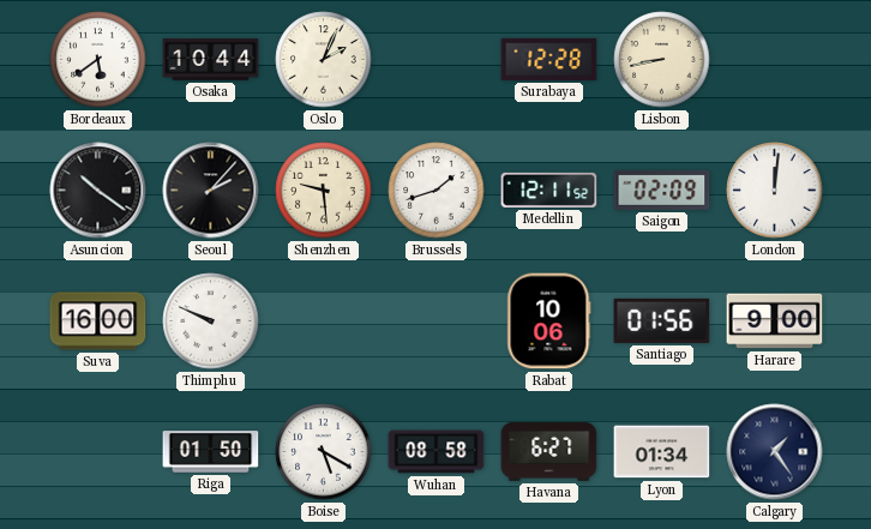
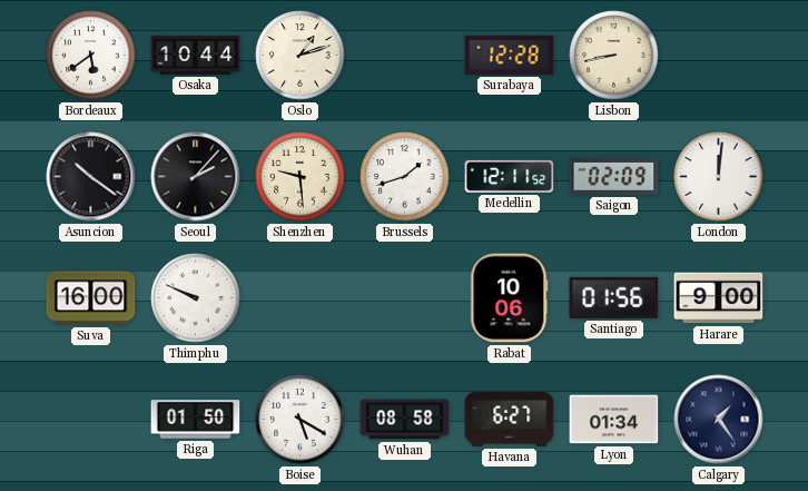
Oslo: 2:04 -> 1:12
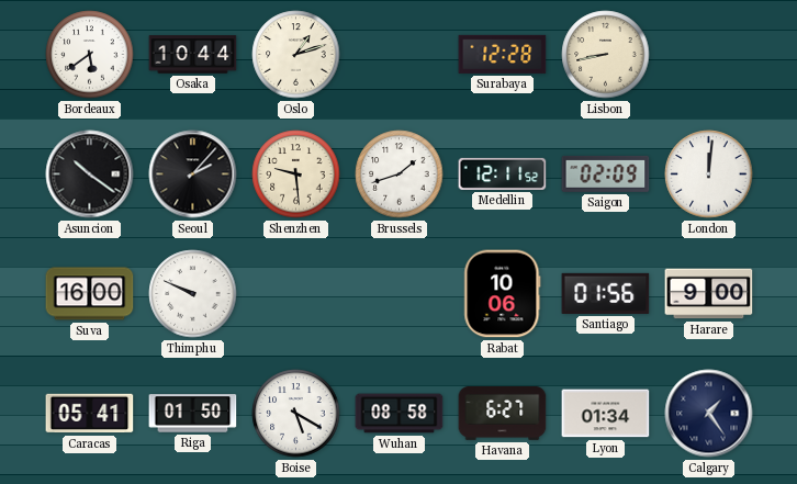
Caracas: none -> 05:41
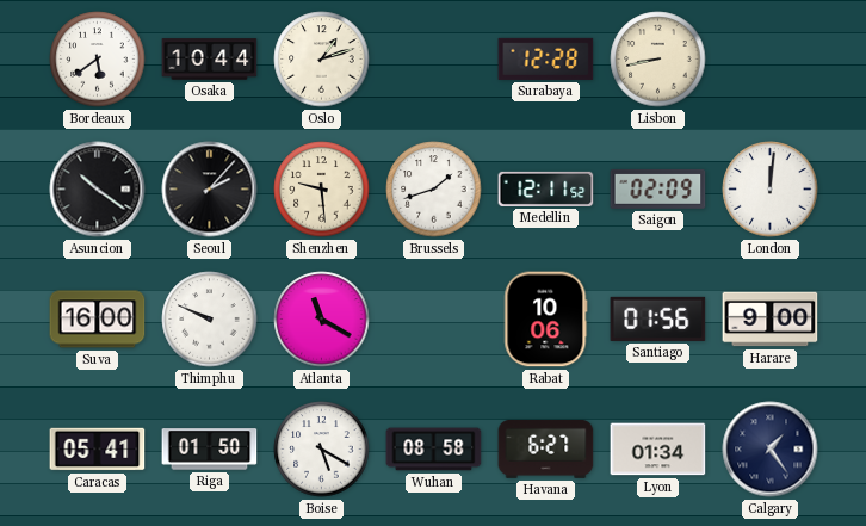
Atlanta: none -> 11:20
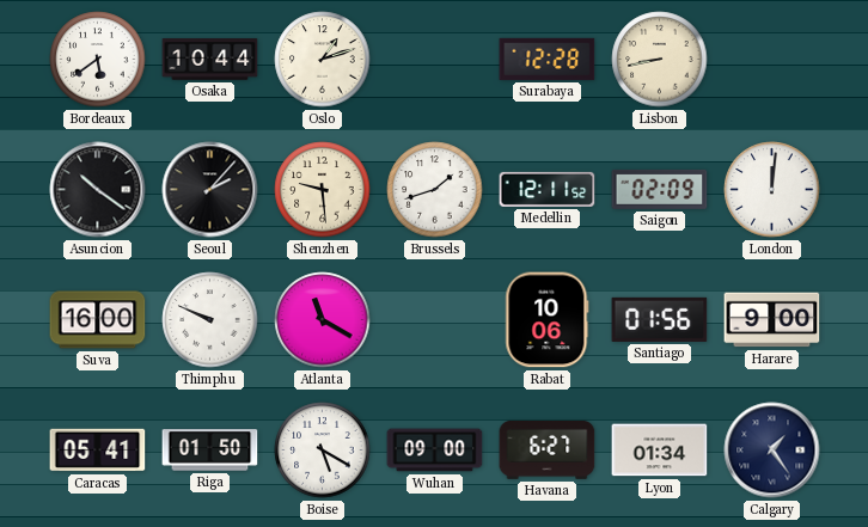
Wuhan: 08:58 -> 09:00
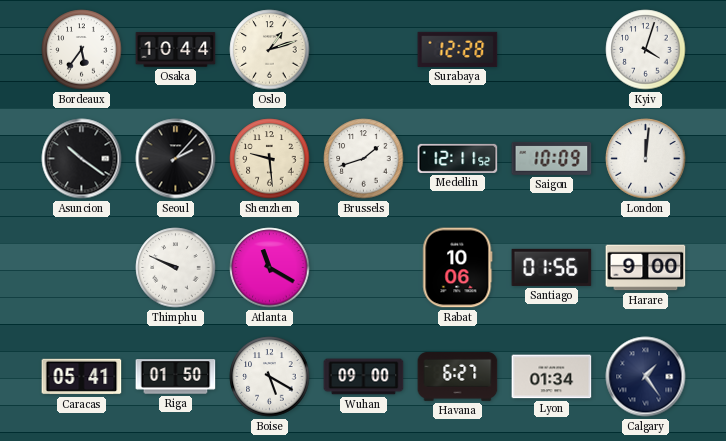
Bordeaux: 5:39 -> 5:36
Lisbon: 8:43 -> none
Kyiv: none -> 4:03
Saigon: 02:09 -> 10:09
Suva: 16:00 -> none
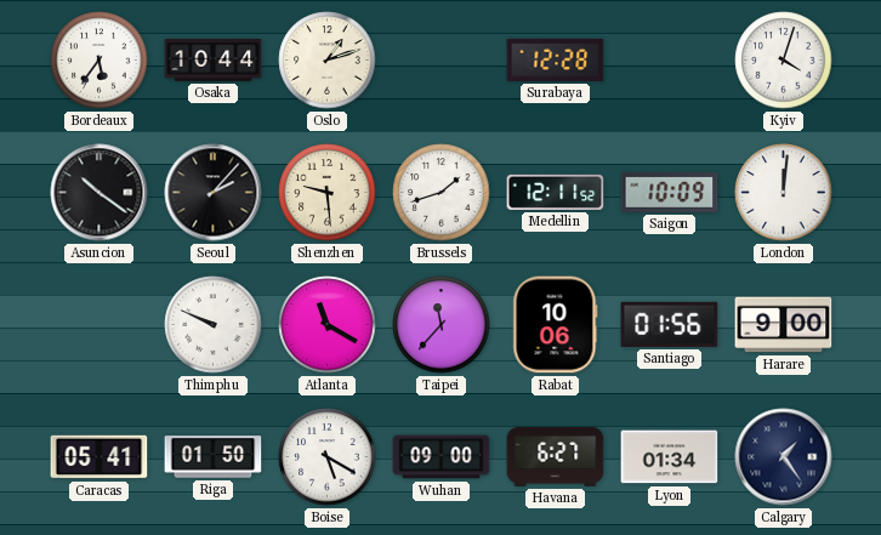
Taipei: none -> 11:37
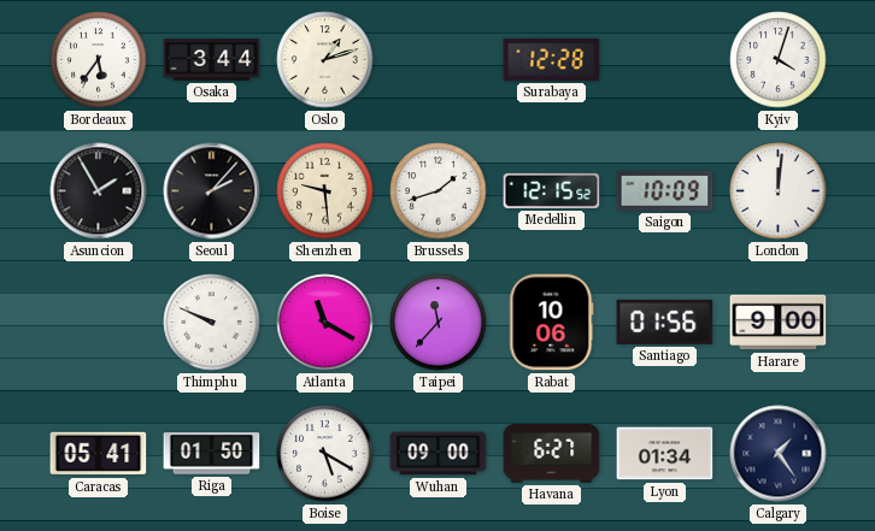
Osaka: 10:44 -> 3:44
Asuncion: 10:21 -> 1:55
Medellin: 12:11 -> 12:15
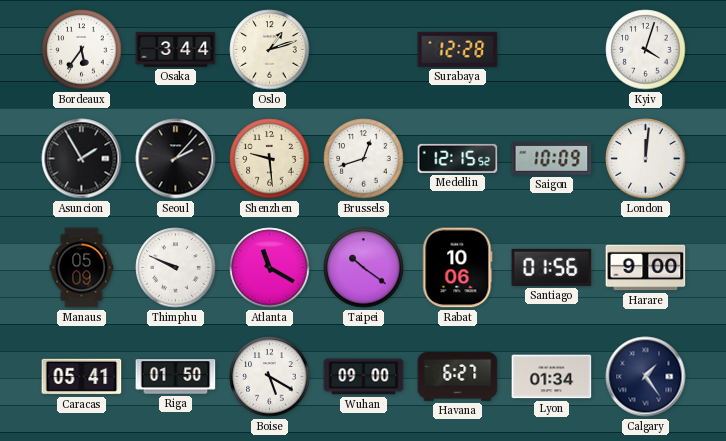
Brussels: 1:42 -> 12:42
Manaus: none -> 05:09
Taipei: 11:37 -> 10:21
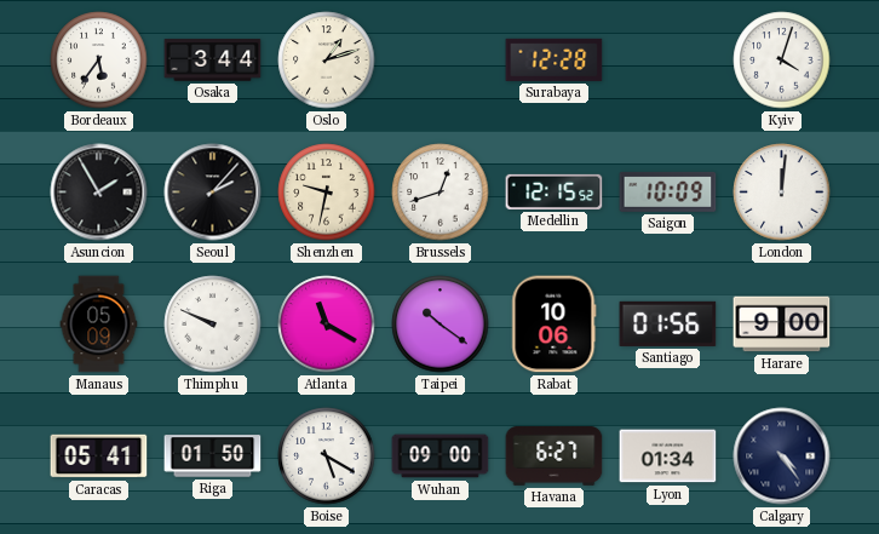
Shenzhen: 9:29 -> 9:32
Calgary: 1:24 -> 4:24
